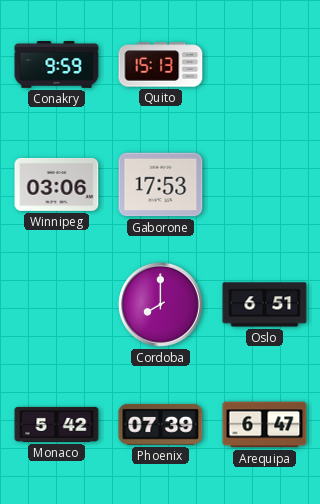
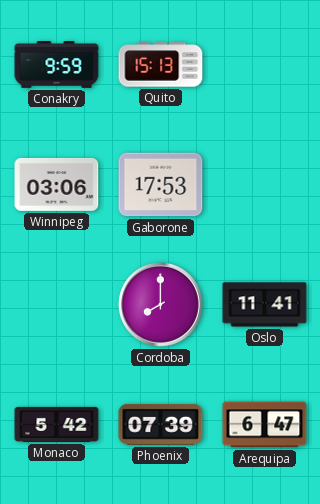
Oslo: 6:51 -> 11:41
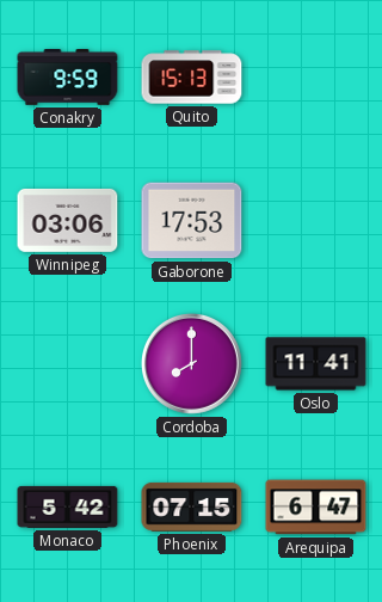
Phoenix: 07:39 -> 07:15
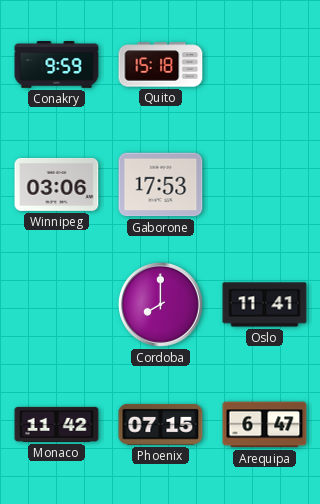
Quito: 15:13 -> 15:18
Monaco: 5:42 -> 11:42
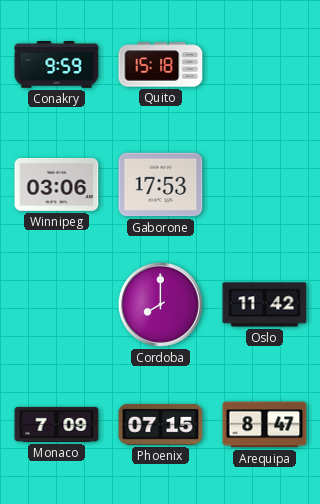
Oslo: 11:41 -> 11:42
Monaco: 11:42 -> 7:09
Arequipa: 6:47 -> 8:47
